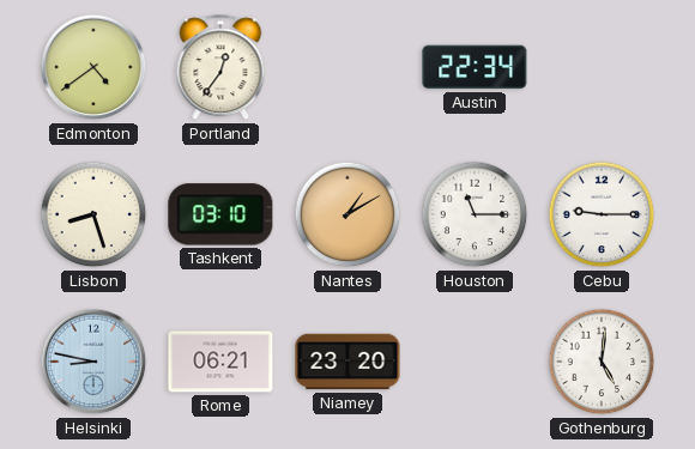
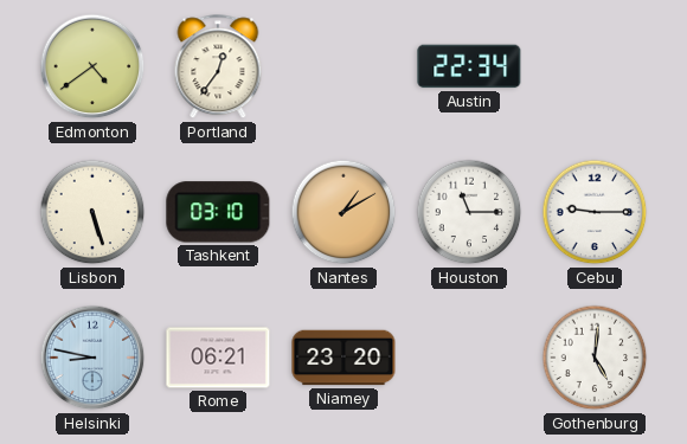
Lisbon: 8:27 -> 5:27
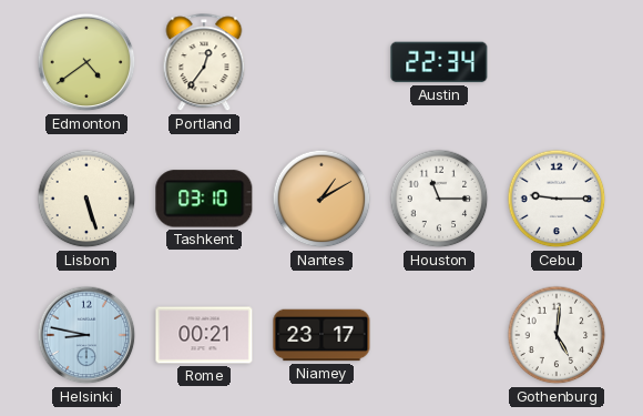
Rome: 06:21 -> 00:21
Niamey: 23:20 -> 23:17
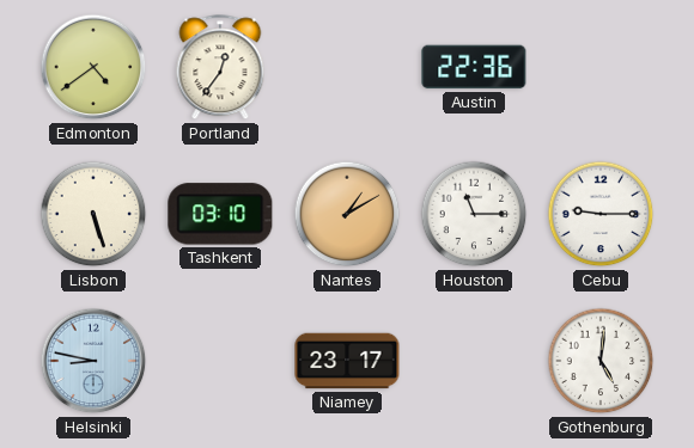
Austin: 22:34 -> 22:36
Rome: 00:21 -> none
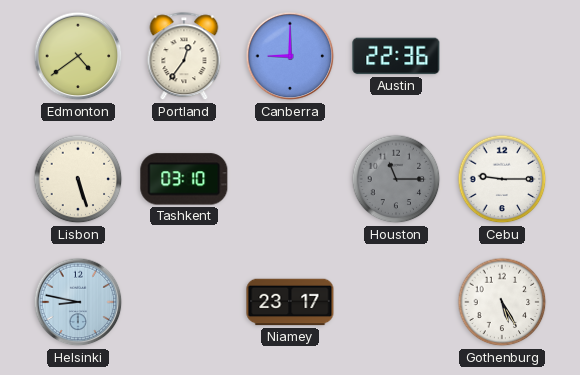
Canberra: none -> 9:00
Nantes: 1:10 -> none
Houston dial: white -> grey
Gothenburg: 5:01 -> 5:25
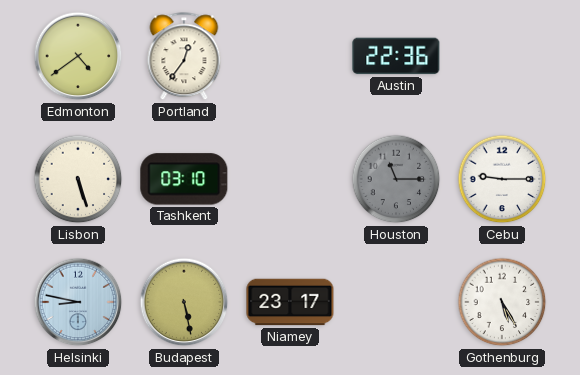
Canberra: 9:00 -> none
Budapest: none -> 5:28
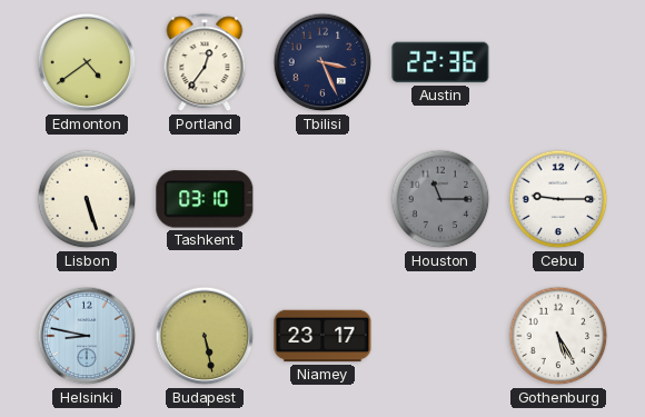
Tbilisi: none -> 3:26
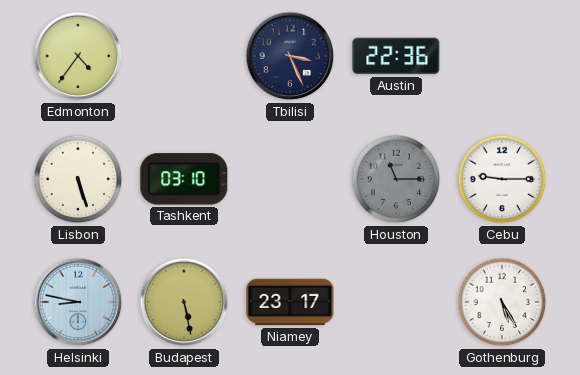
Edmonton: 4:39 -> 4:36
Portland: 12:36 -> none
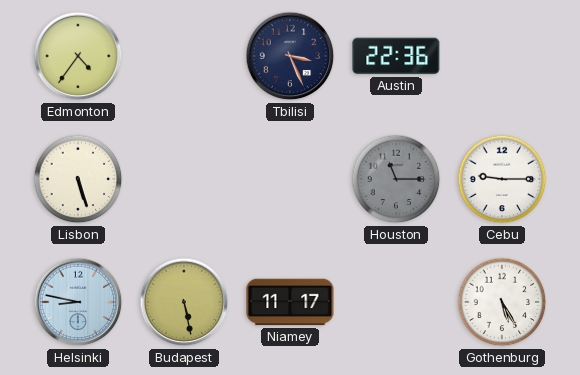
Tashkent: 03:10 -> none
Niamey: 23:17 -> 11:17
